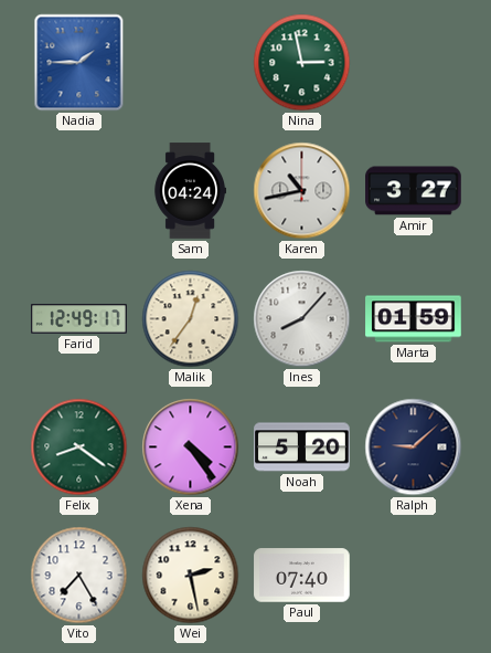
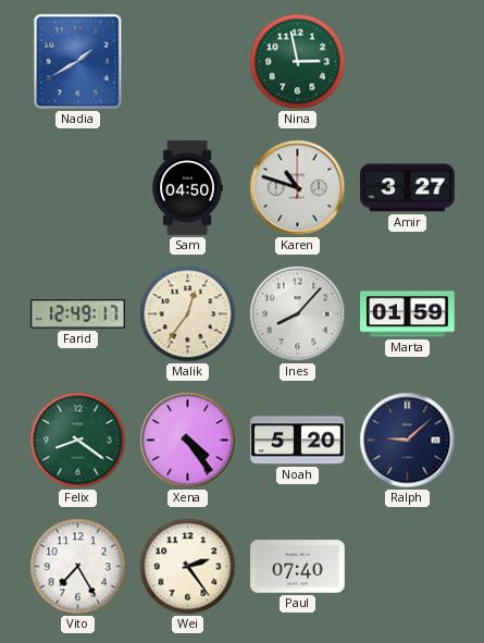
Nadia: 1:45 -> 1:40
Sam: 04:24 -> 04:50
Karen: 10:43 -> 10:48
Wei: 2:28 -> 2:24
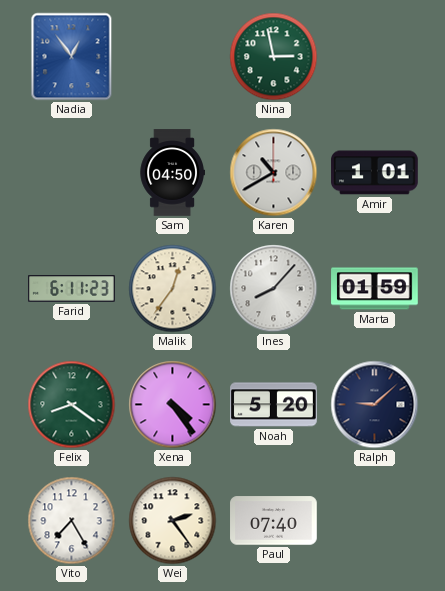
Nadia: 1:40 -> 12:54
Karen: 10:48 -> 10:40
Amir: 3:27 -> 1:01
Farid: 12:49 -> 6:11
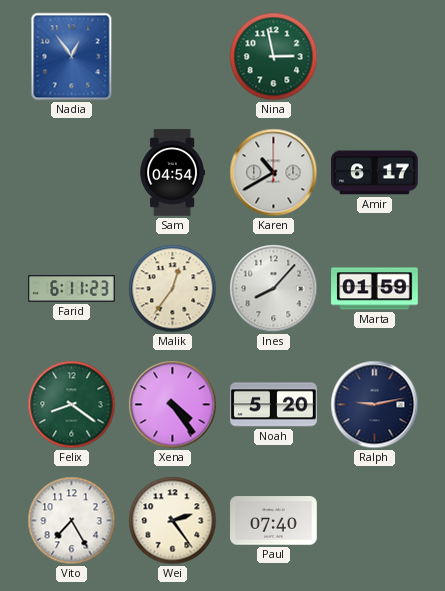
Sam: 04:50 -> 04:54
Amir: 1:01 -> 6:17
Ralph: 9:08 -> 9:13
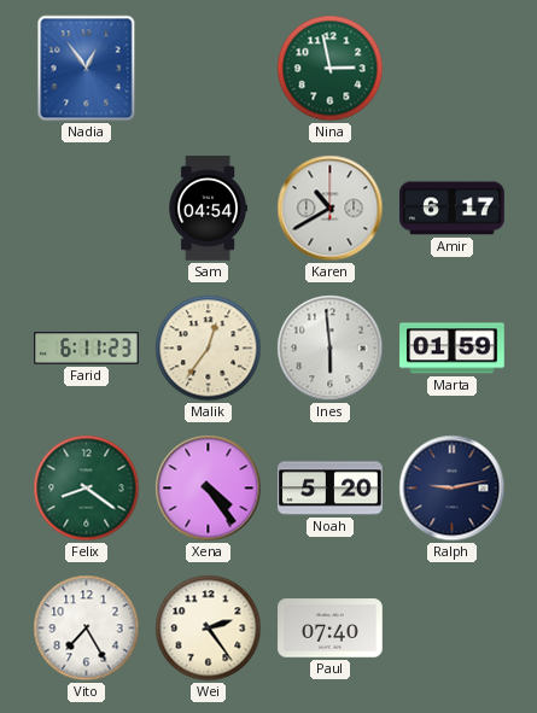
Ines: 8:07 -> 5:59
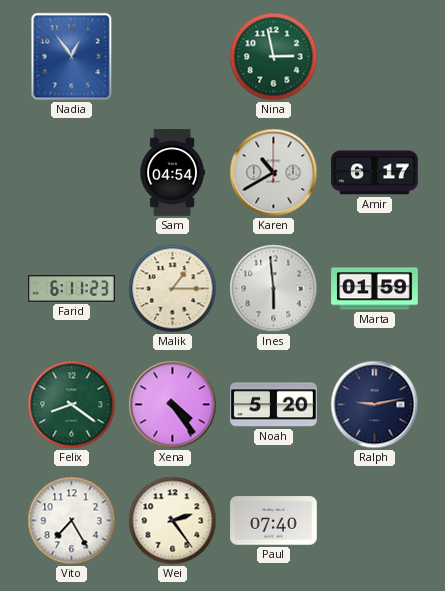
Malik: 12:36 -> 1:15
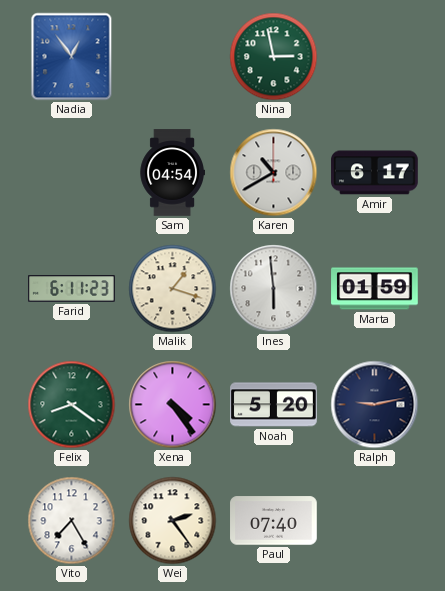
Malik: 1:15 -> 1:18
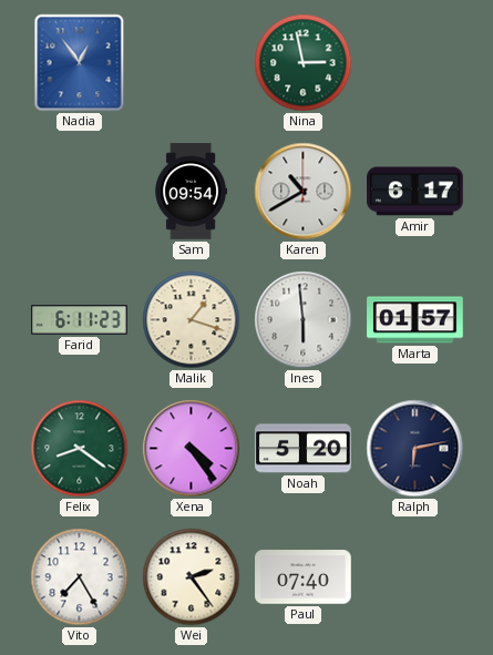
Sam: 04:54 -> 09:54
Marta: 01:59 -> 01:57
Ralph: 9:13 -> 6:13
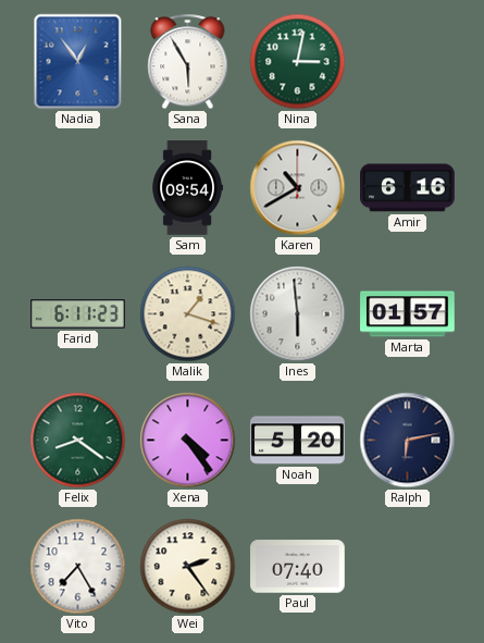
Sana: none -> 5:55
Nina: 2:58 -> 3:02
Amir: 6:17 -> 6:16
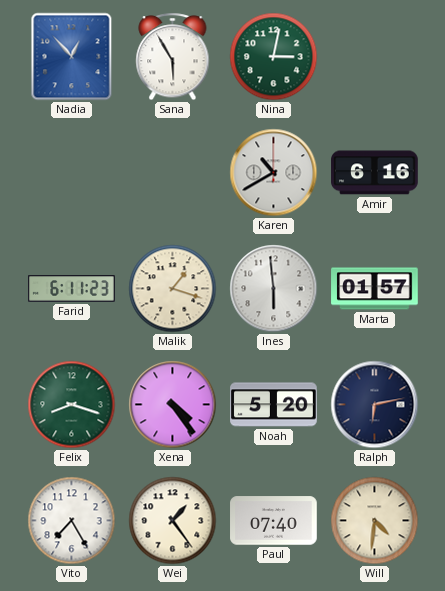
Nadia: 12:54 -> 12:53
Sam: 09:54 -> none
Felix: 8:21 -> 8:18
Wei: 2:24 -> 1:24
Will: none -> 4:31
